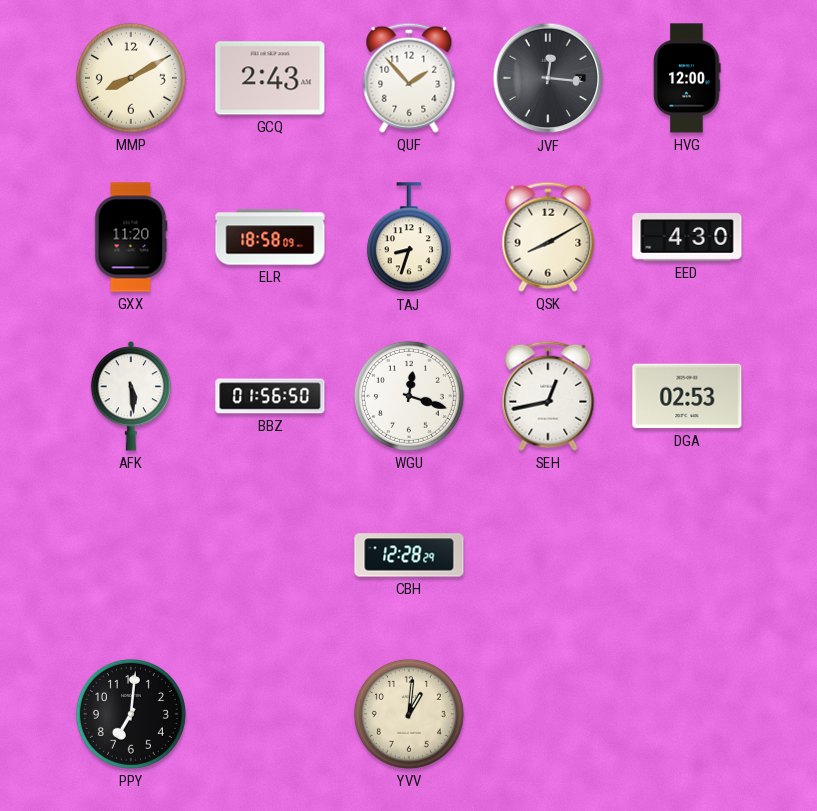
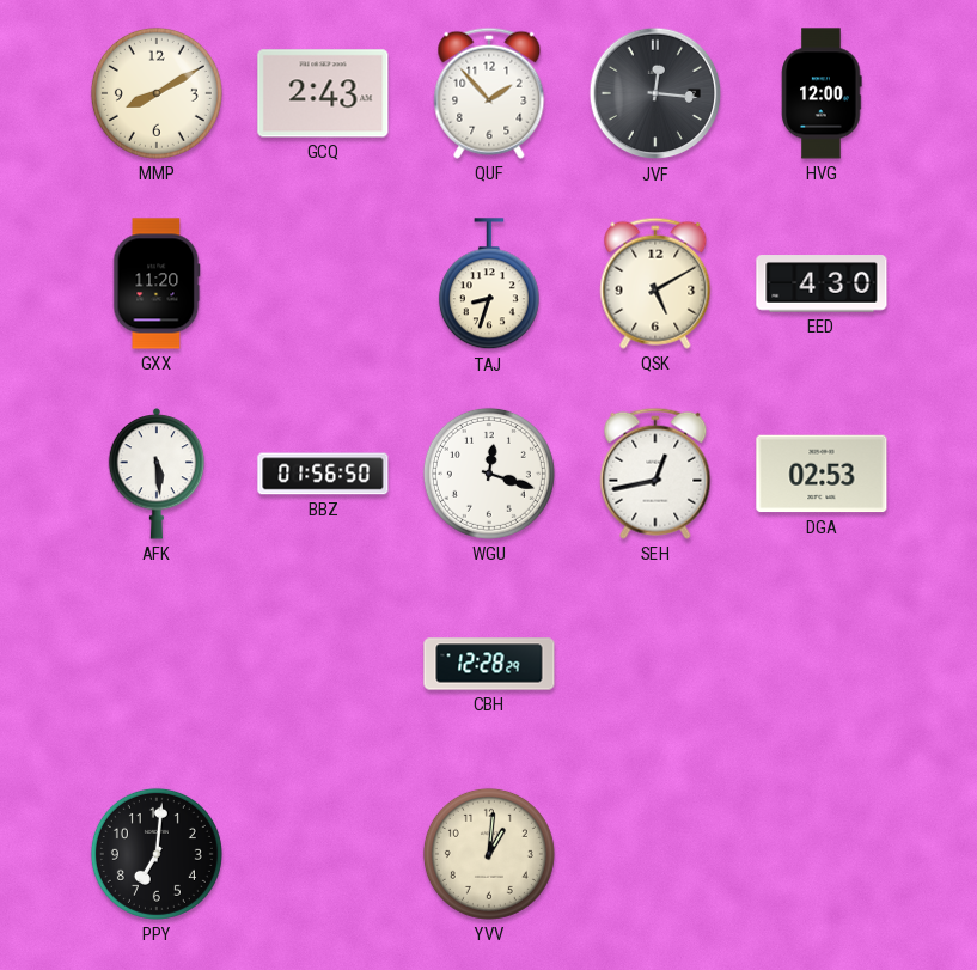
ELR: 18:58 -> none
QSK: 8:10 -> 5:10
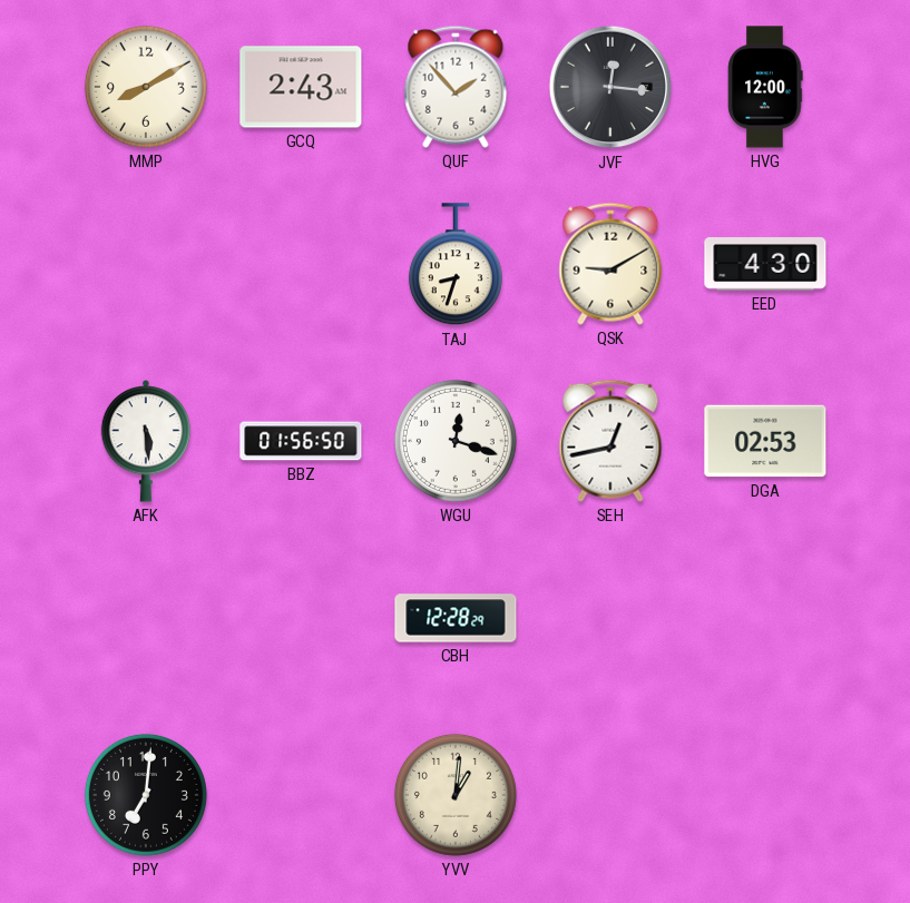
GXX: 11:20 -> none
QSK: 5:10 -> 9:10
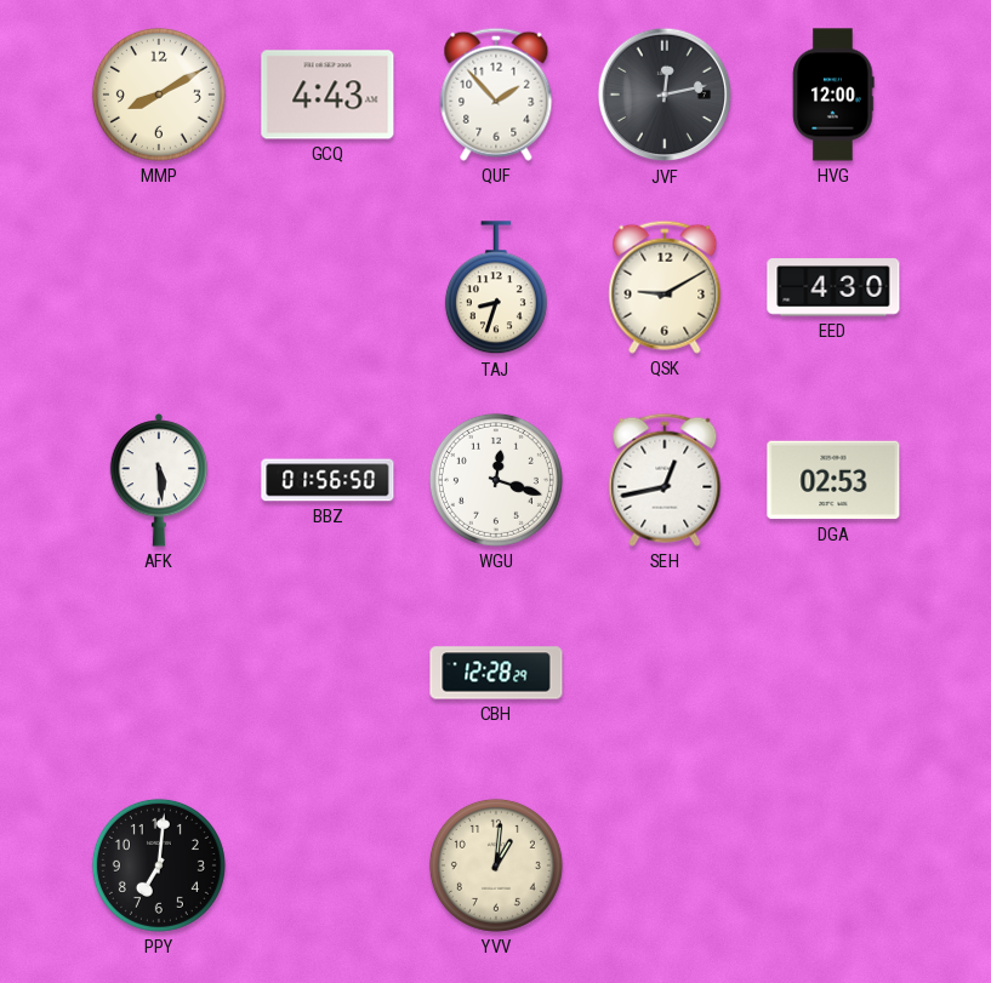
GCQ: 2:43 -> 4:43
JVF: 12:16 -> 12:13
